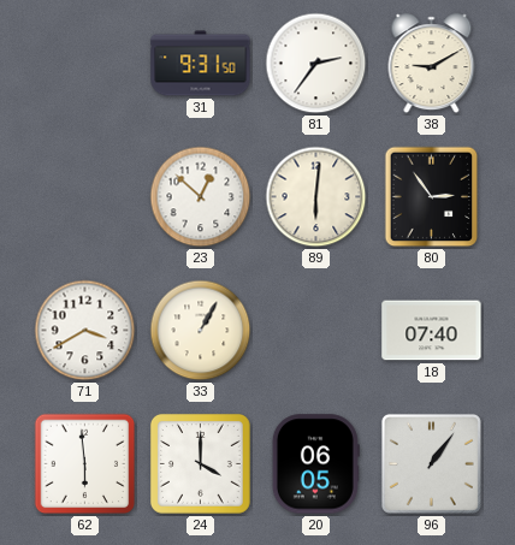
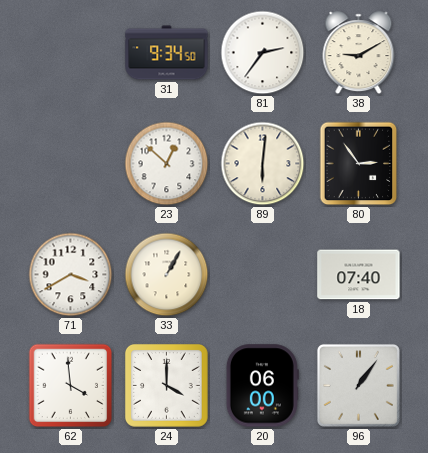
31: 9:31 -> 9:34
62: 5:59 -> 3:59
20: 06:05 -> 06:00
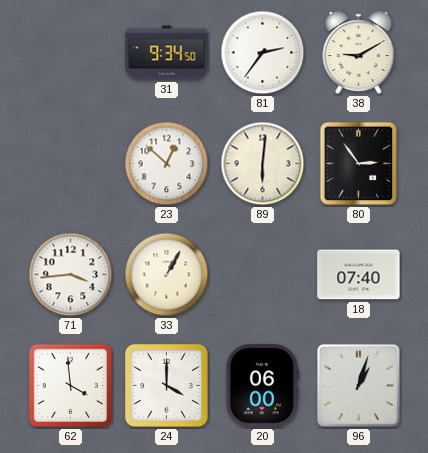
71: 3:40 -> 3:44
96: 1:06 -> 1:03
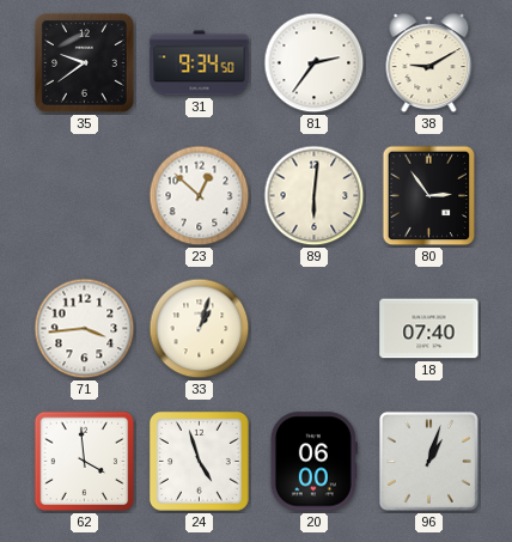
35: none -> 9:39
33: 1:05 -> 1:03
24: 4:00 -> 4:57
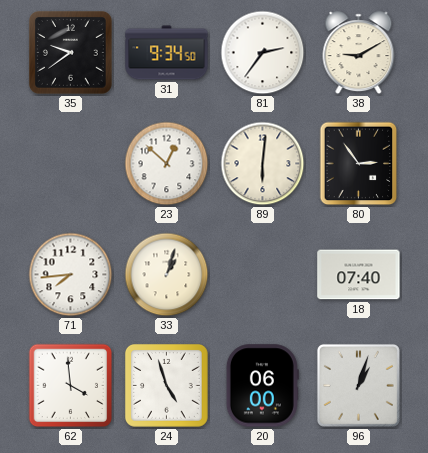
71: 3:44 -> 7:44
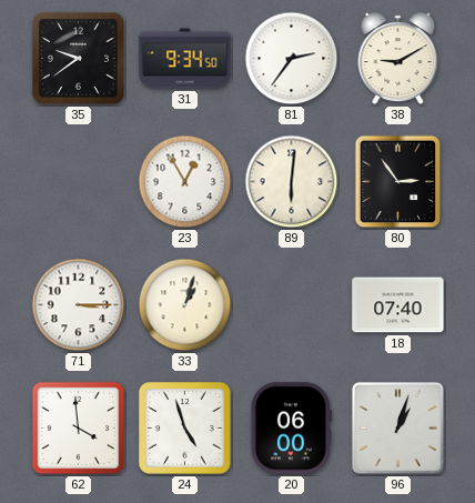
23: 12:52 -> 12:55
71: 7:44 -> 3:15
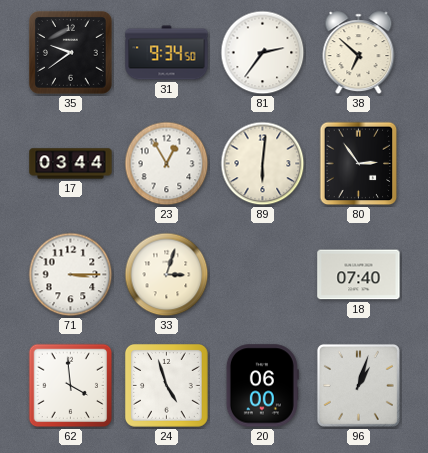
38: 9:10 -> 6:52
17: none -> 03:44
33: 1:03 -> 3:03
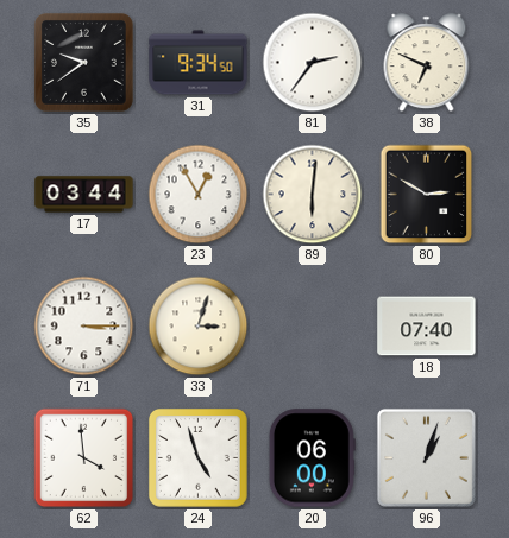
38: 6:52 -> 6:49
80: 2:54 -> 2:50
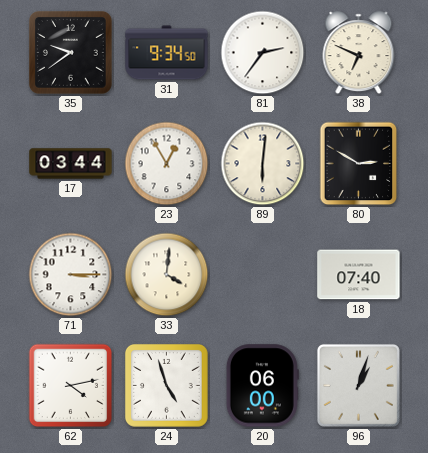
33: 3:03 -> 4:01
62: 3:59 -> 4:13
